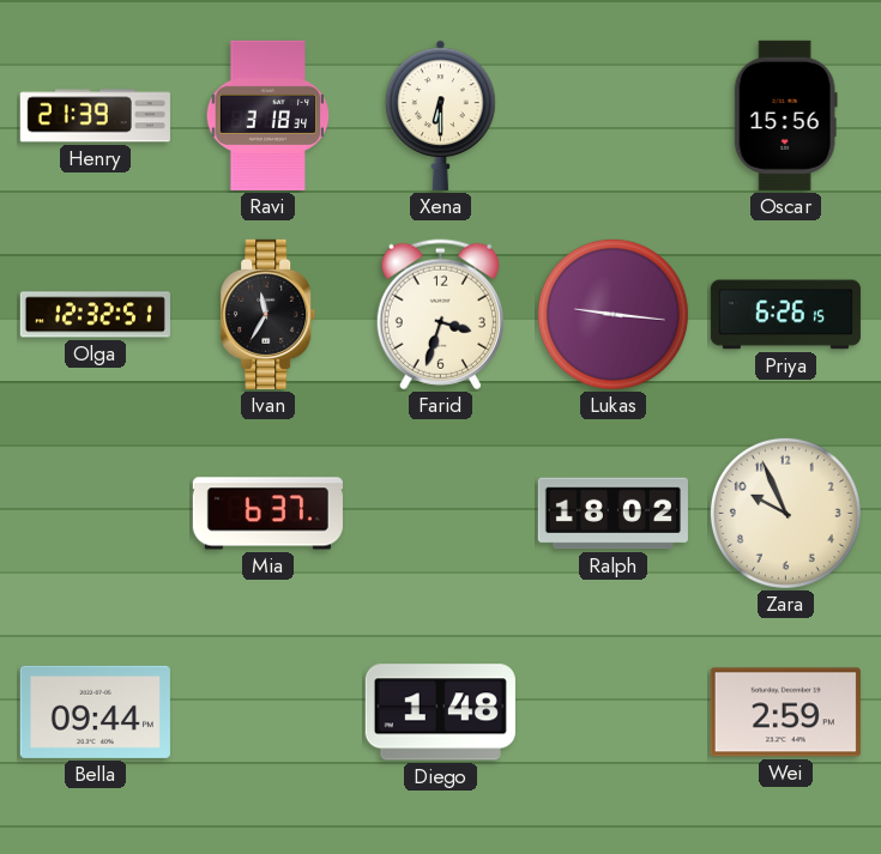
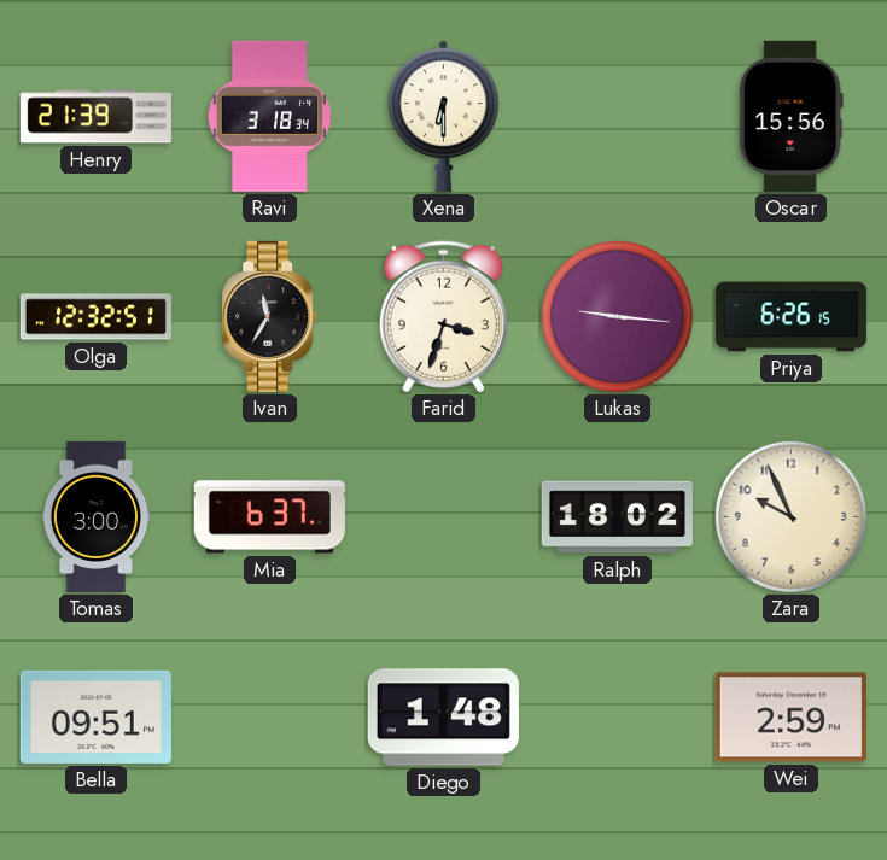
Tomas: none -> 3:00
Bella: 09:44 -> 09:51
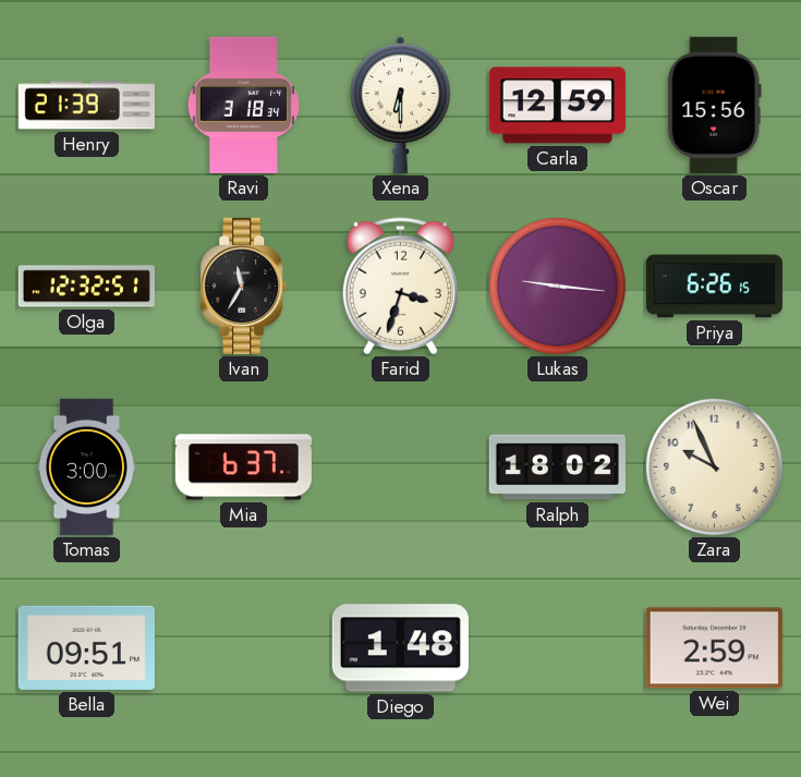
Carla: none -> 12:59
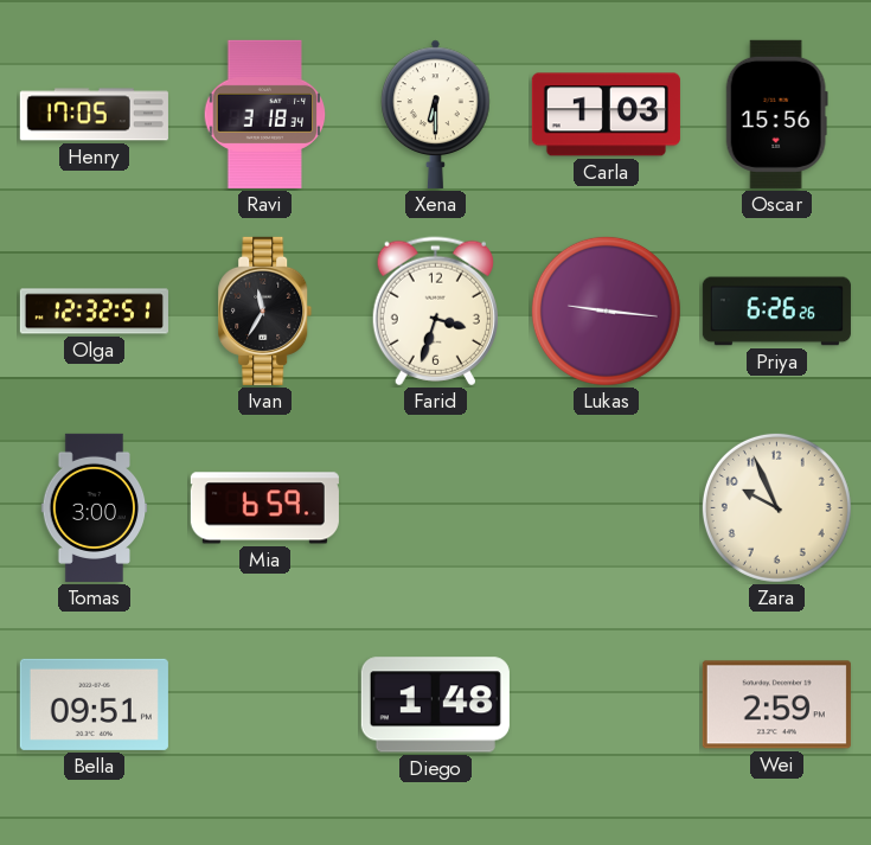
Henry: 21:39 -> 17:05
Carla: 12:59 -> 1:03
Priya: 6:26:15 -> 6:26:26
Mia: 6:37 -> 6:59
Ralph: 18:02 -> none
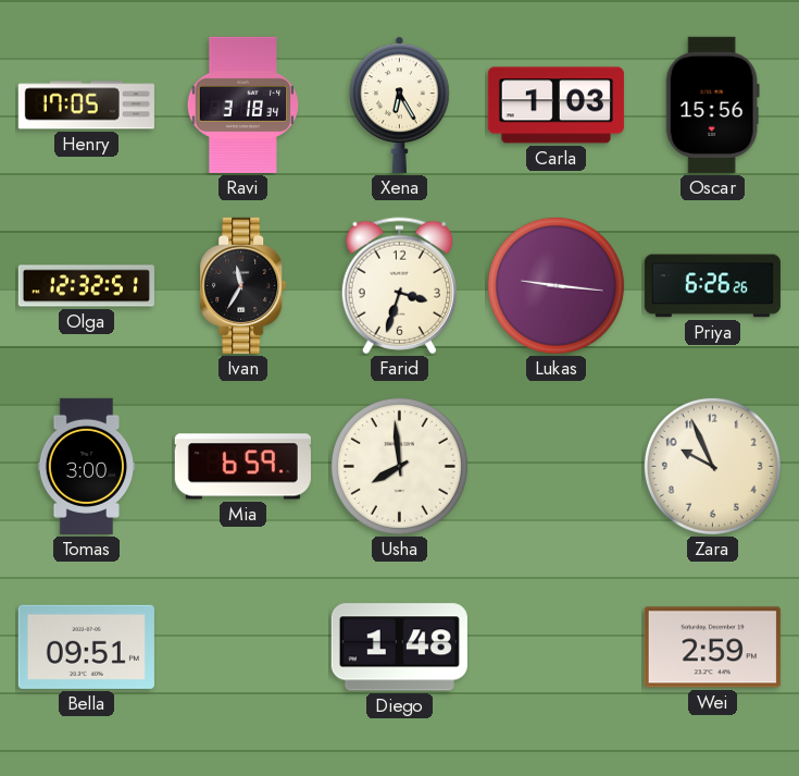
Xena: 6:30 -> 6:25
Usha: none -> 7:59
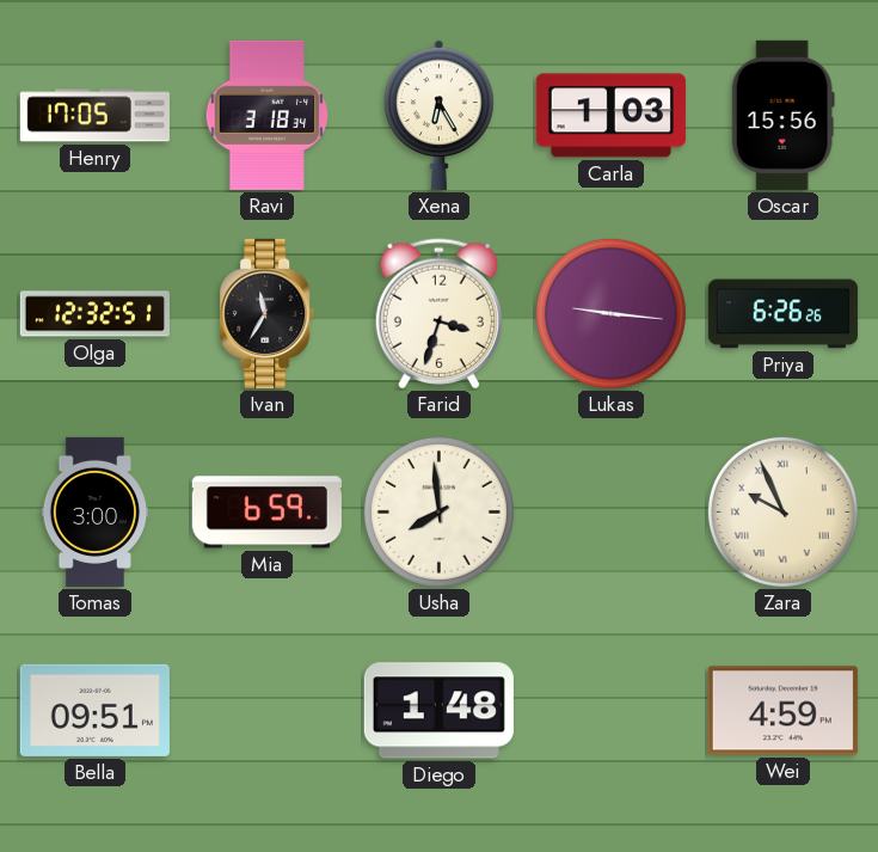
Zara numerals: Arabic -> Roman
Wei: 2:59 -> 4:59
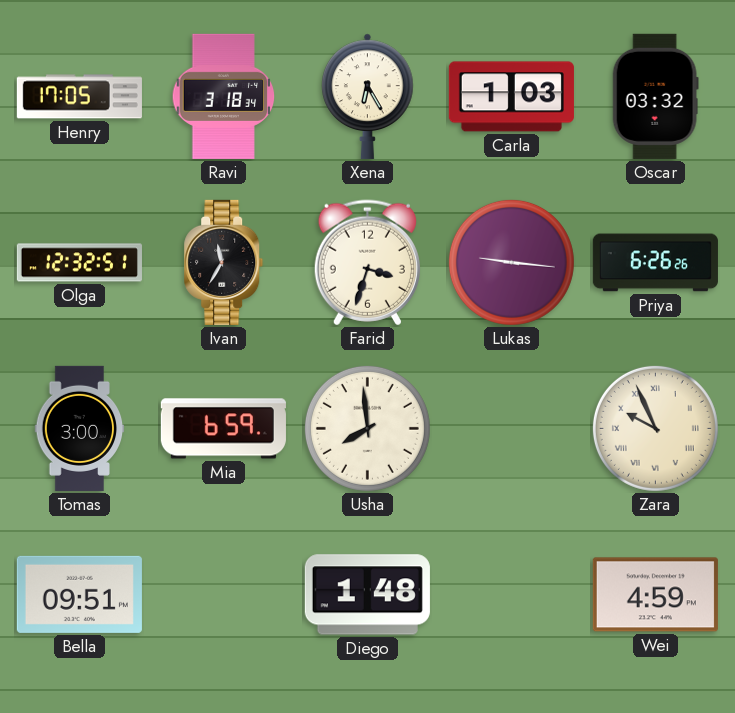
Oscar: 15:56 -> 03:32
